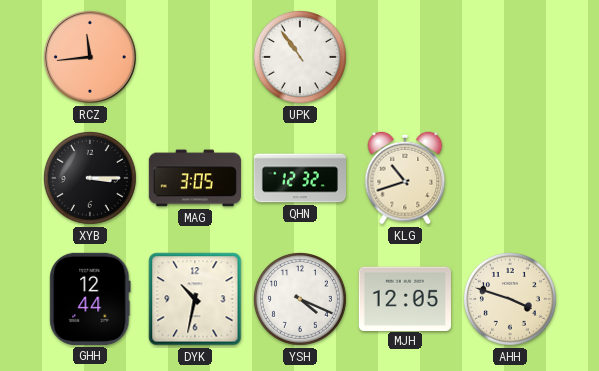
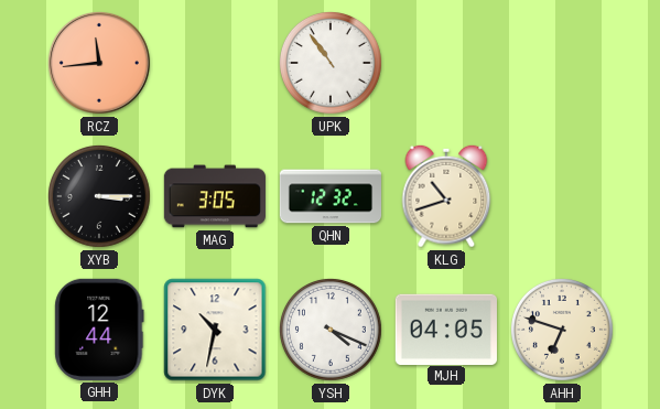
MJH: 12:05 -> 04:05
AHH: 3:48 -> 6:48
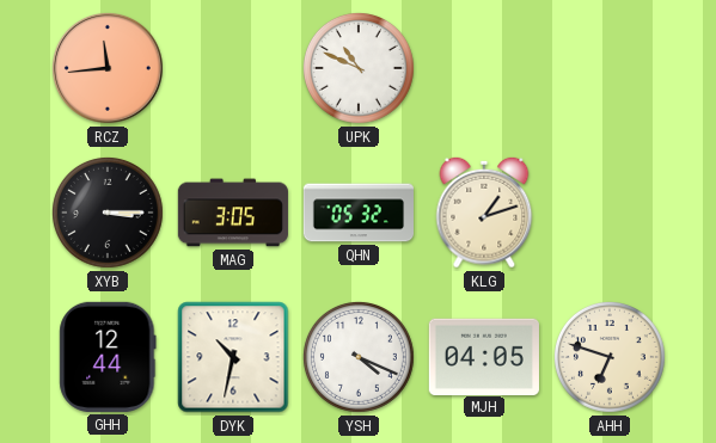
UPK: 10:54 -> 10:49
QHN: 12:32 -> 05:32
KLG: 10:42 -> 1:12
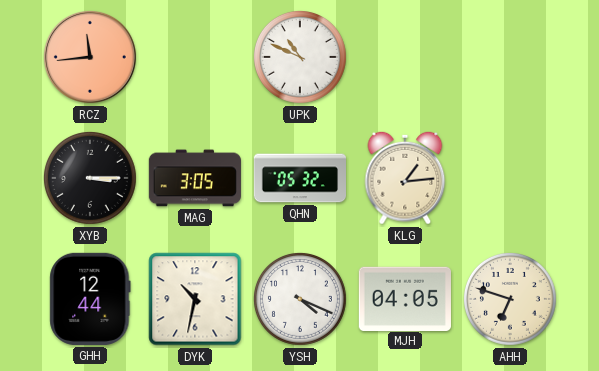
KLG: 1:12 -> 1:14
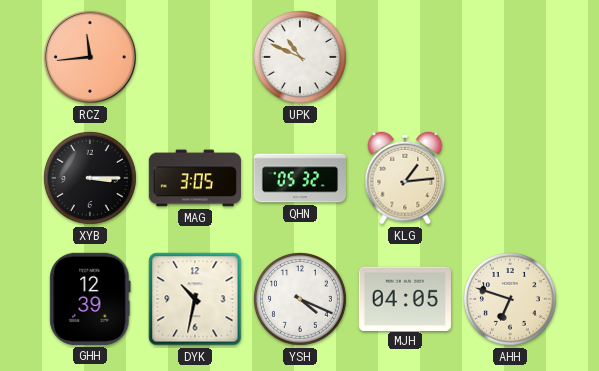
GHH: 12:44 -> 12:39
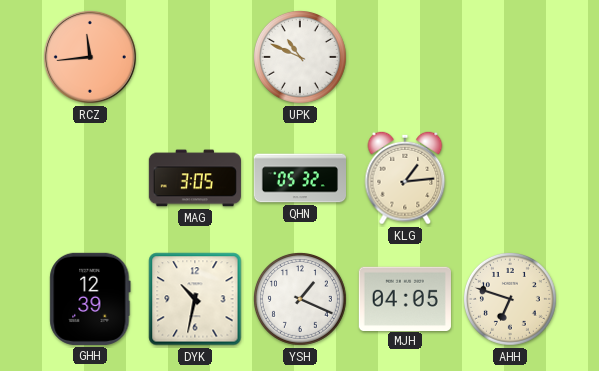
XYB: 3:15 -> none
YSH: 4:19 -> 1:19
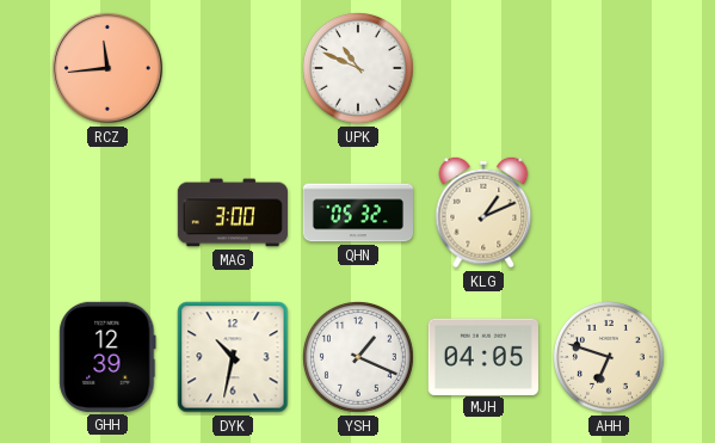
MAG: 3:05 -> 3:00
KLG: 1:14 -> 1:11
